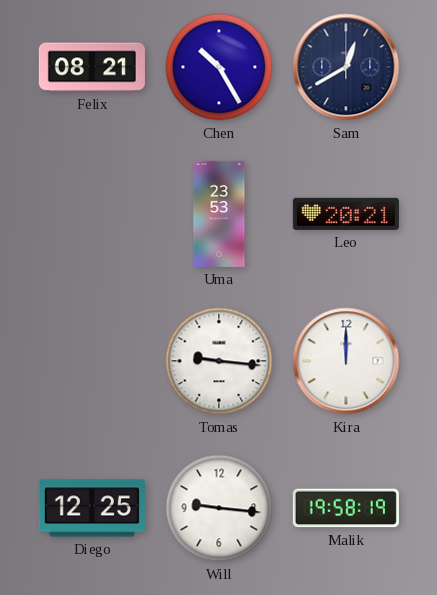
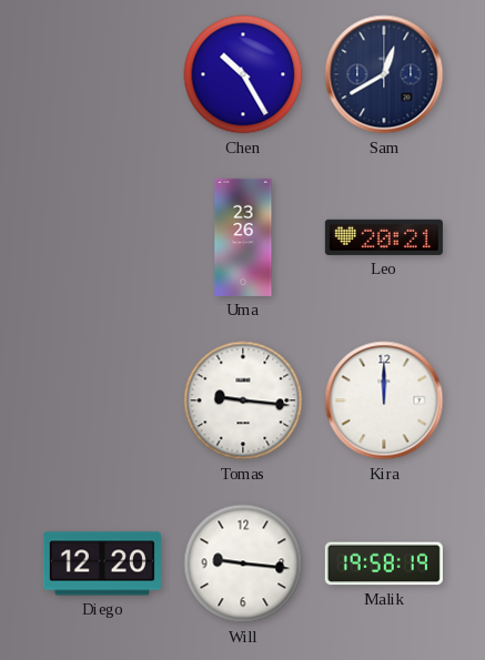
Felix: 08:21 -> none
Uma: 23:53 -> 23:26
Diego: 12:25 -> 12:20
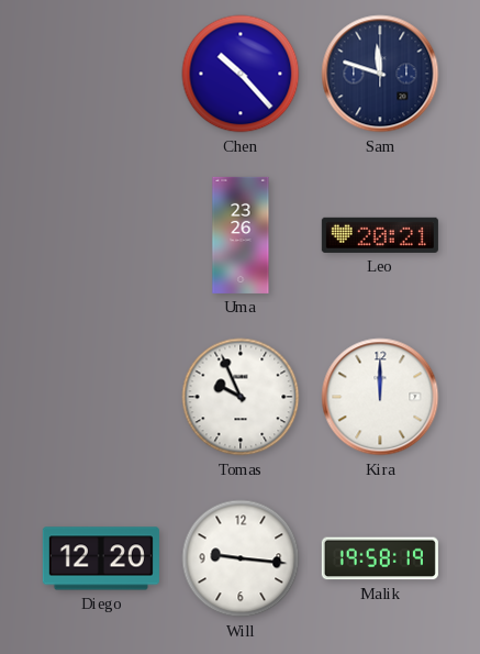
Chen: 10:25 -> 10:23
Sam: 12:40 -> 11:48
Tomas: 9:16 -> 9:56
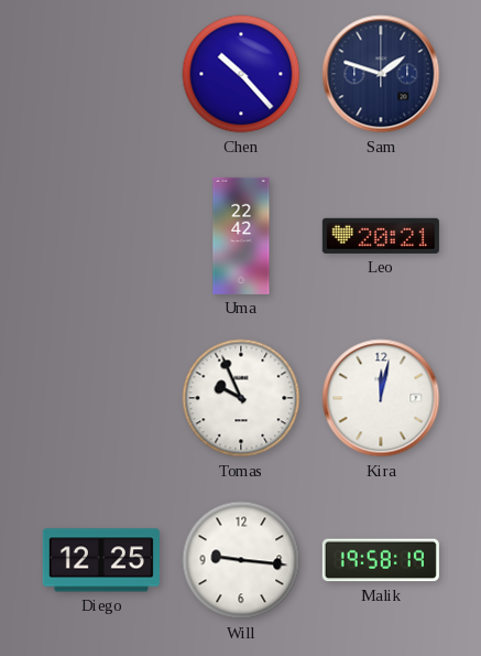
Sam: 11:48 -> 1:48
Uma: 23:26 -> 22:42
Kira: 12:00 -> 12:02
Diego: 12:20 -> 12:25
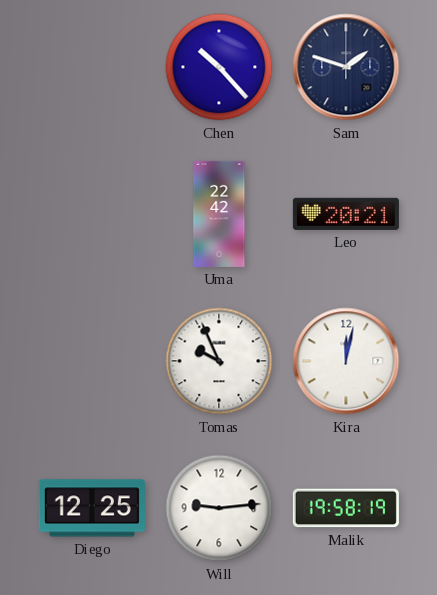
Will: 9:16 -> 9:14
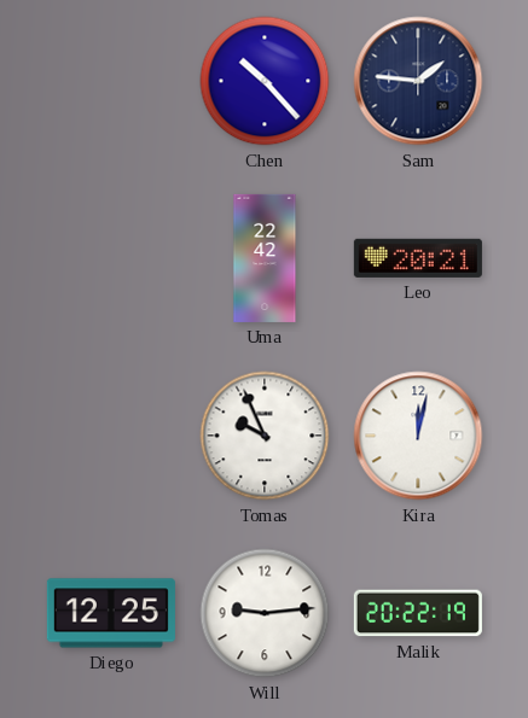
Sam: 1:48 -> 1:46
Malik: 19:58 -> 20:22
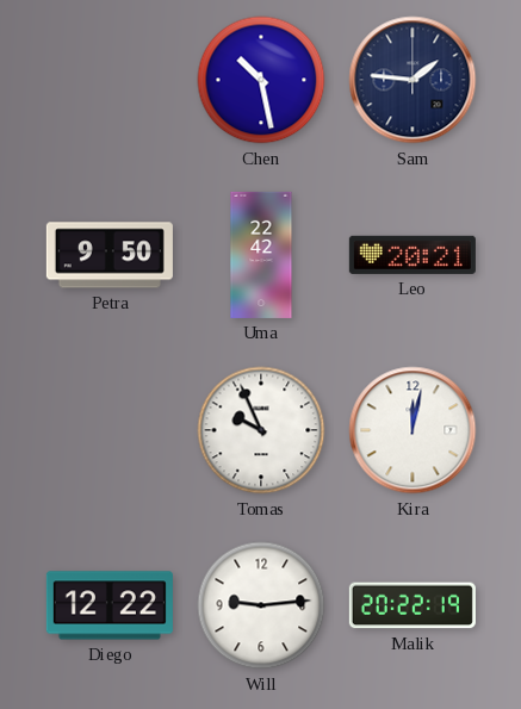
Chen: 10:23 -> 10:28
Petra: none -> 9:50
Diego: 12:25 -> 12:22
